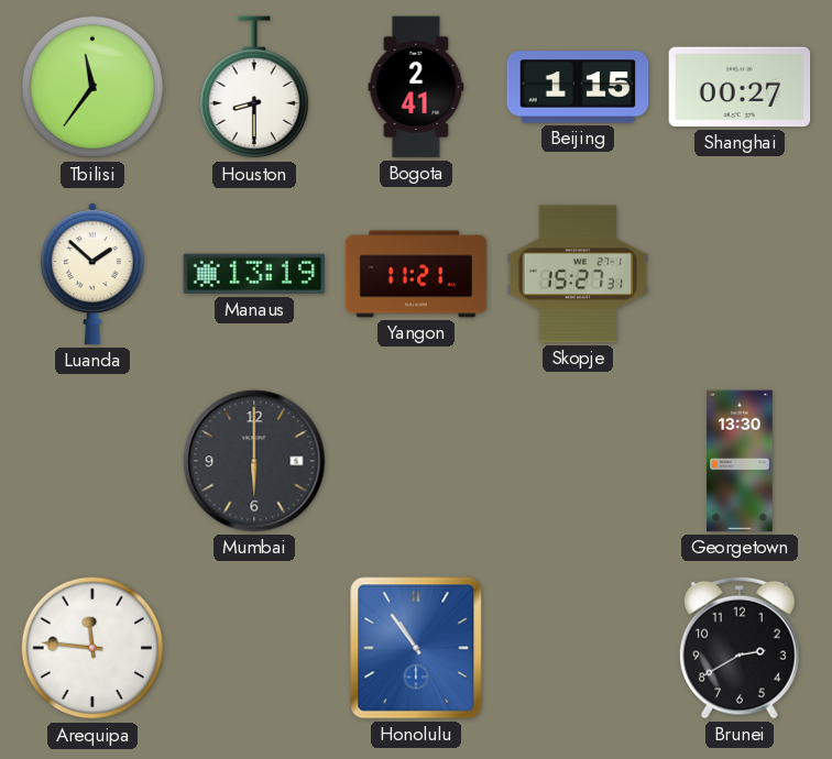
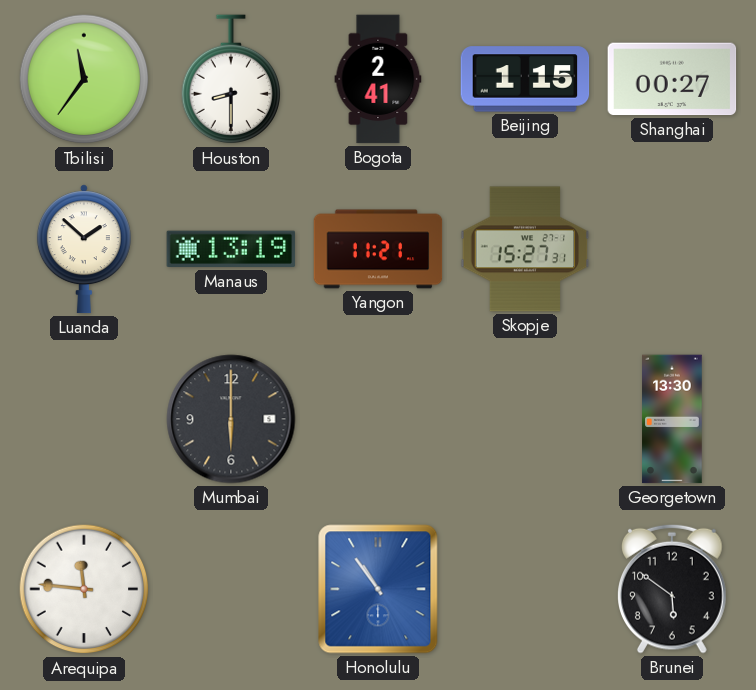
Brunei: 2:40 -> 5:51
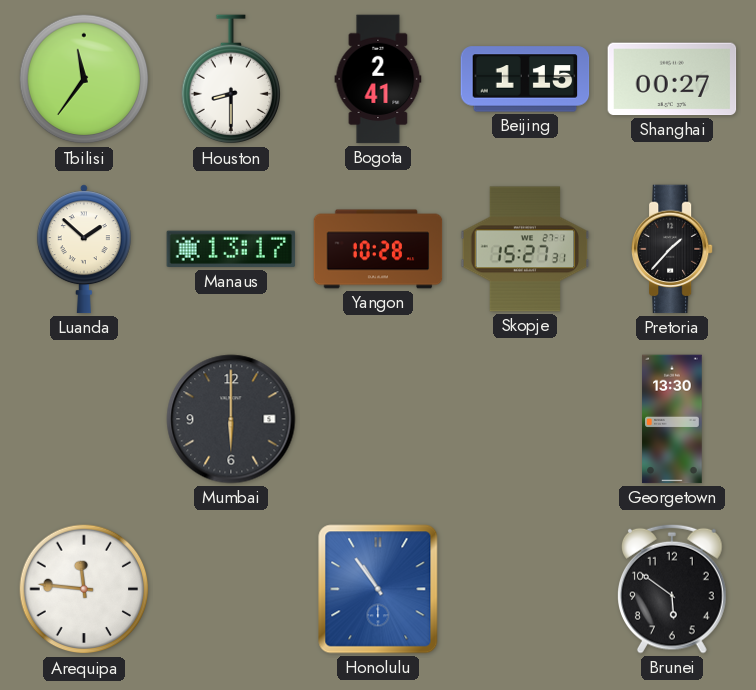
Manaus: 13:19 -> 13:17
Yangon: 11:21 -> 10:28
Pretoria: none -> 1:37
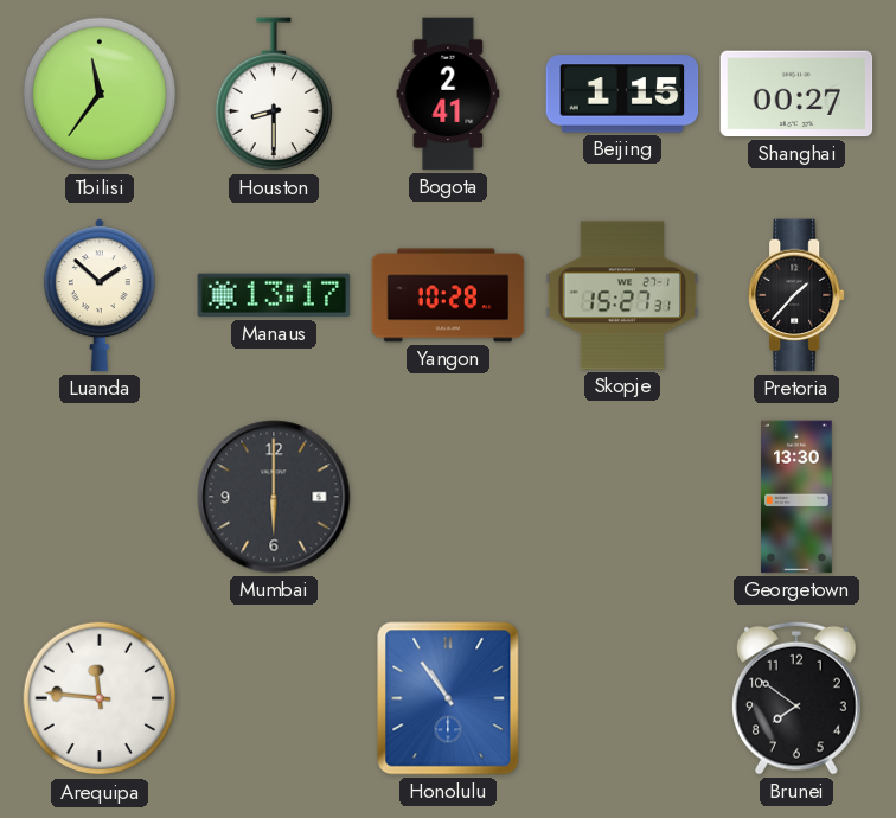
Brunei: 5:51 -> 7:51
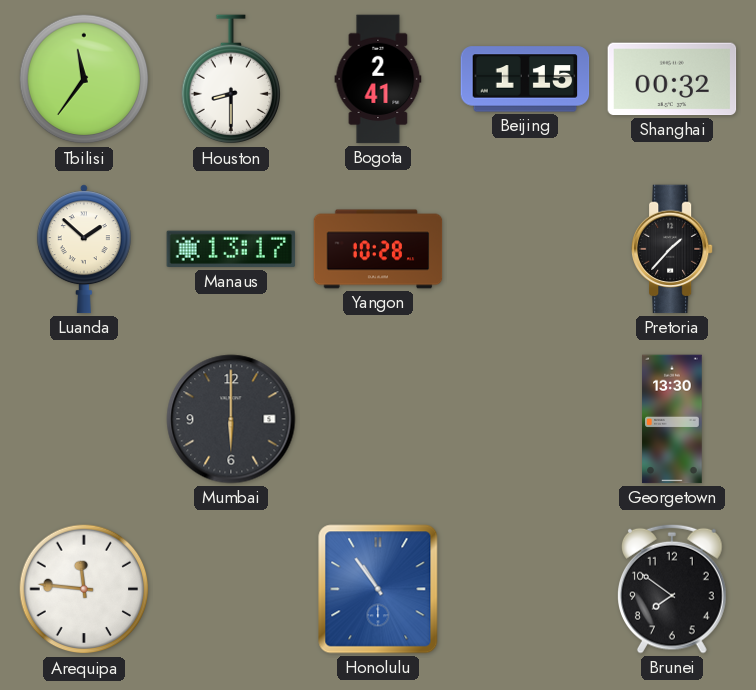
Shanghai: 00:27 -> 00:32
Skopje: 15:27 -> none
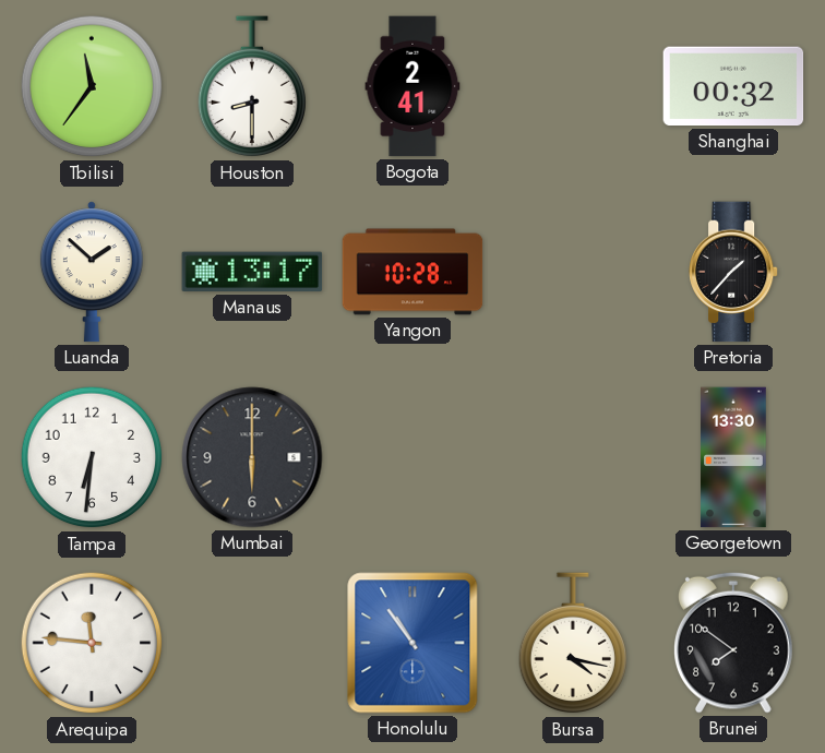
Beijing: 1:15 -> none
Tampa: none -> 6:31
Bursa: none -> 4:17
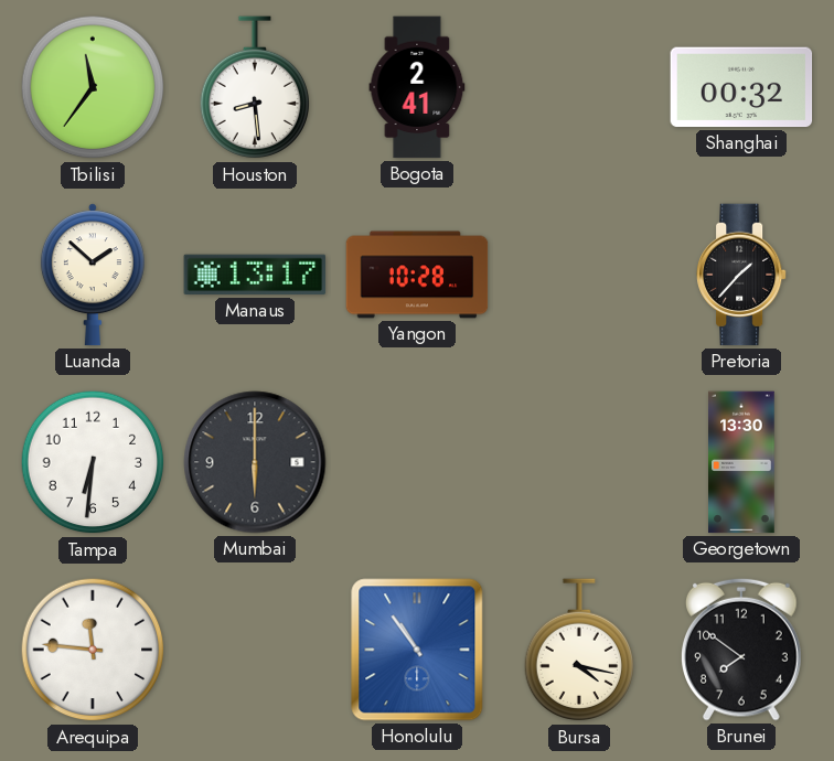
Houston: 8:30 -> 8:29
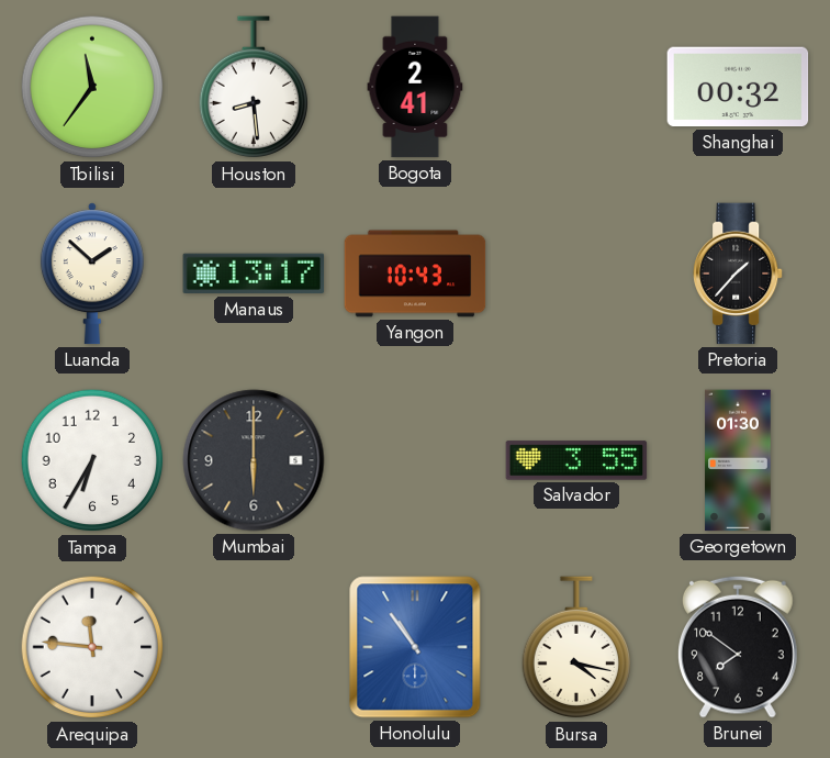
Yangon: 10:28 -> 10:43
Tampa: 6:31 -> 6:35
Salvador: none -> 3:55
Georgetown: 13:30 -> 01:30
